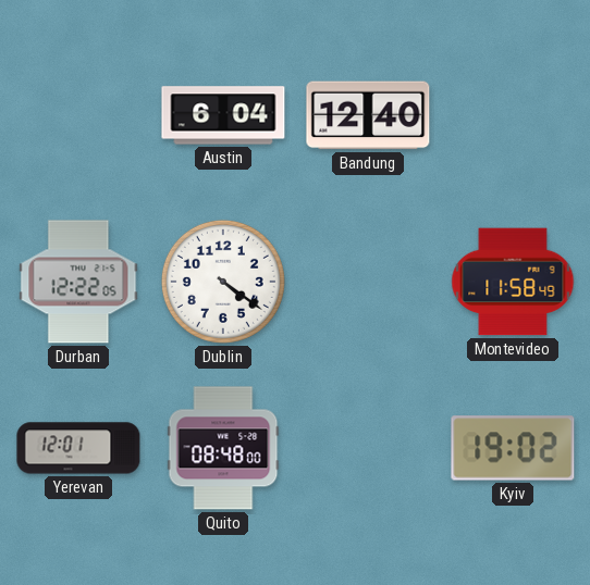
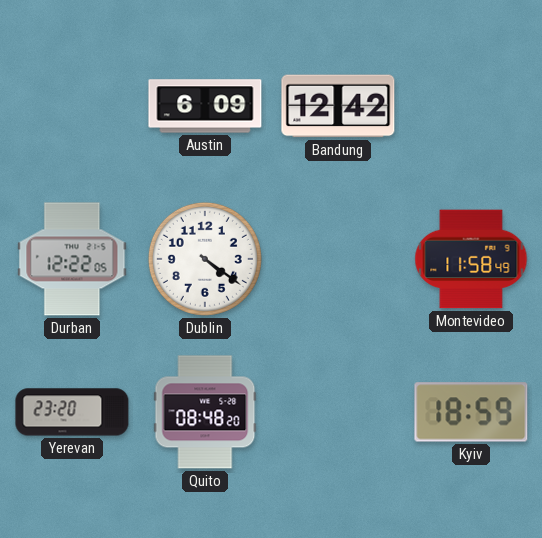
Austin: 6:04 -> 6:09
Bandung: 12:40 -> 12:42
Yerevan: 12:01 -> 23:20
Quito: 08:48:00 -> 08:48:20
Kyiv: 19:02 -> 18:59
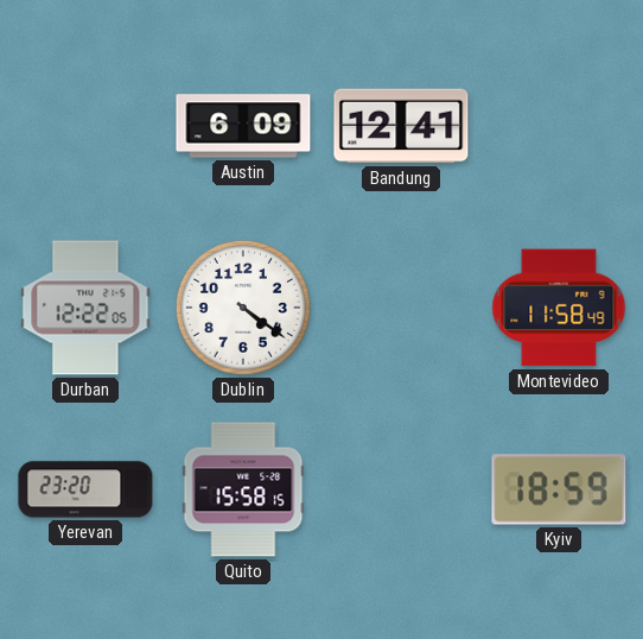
Bandung: 12:42 -> 12:41
Quito: 08:48 -> 15:58
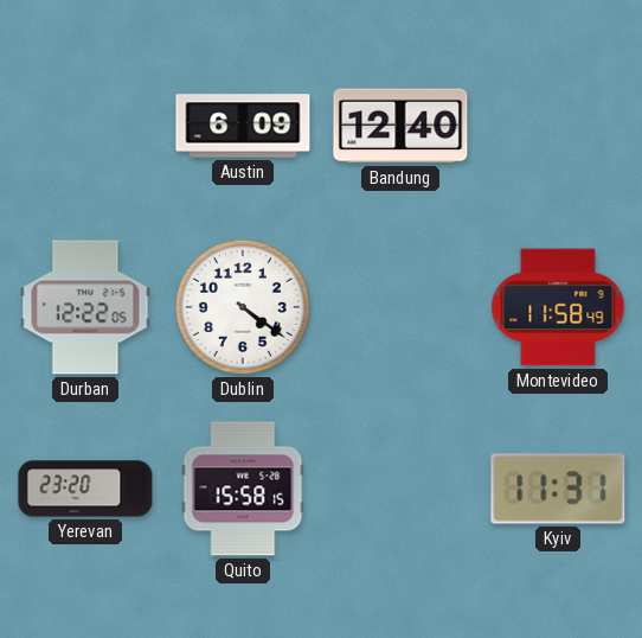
Bandung: 12:41 -> 12:40
Kyiv: 18:59 -> 11:31
